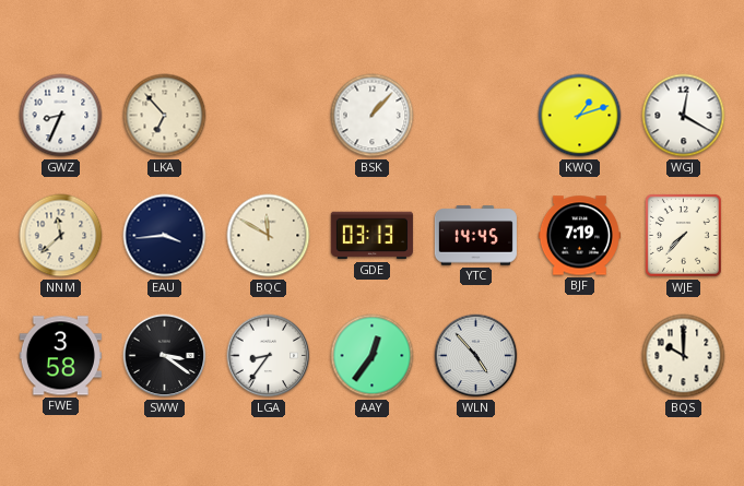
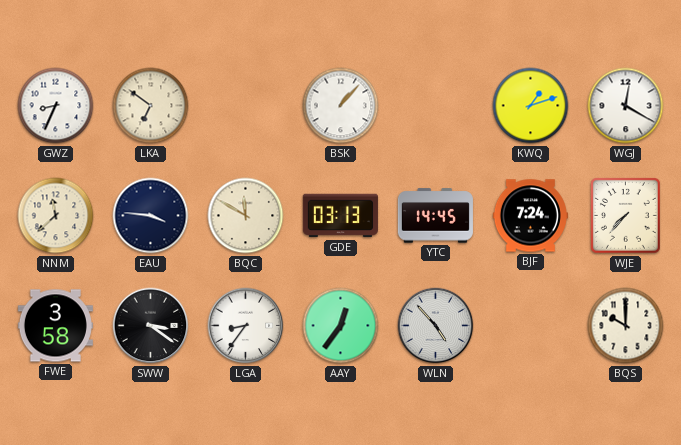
LKA: 6:53 -> 6:51
EAU: 3:44 -> 3:46
BJF: 7:19 -> 7:24
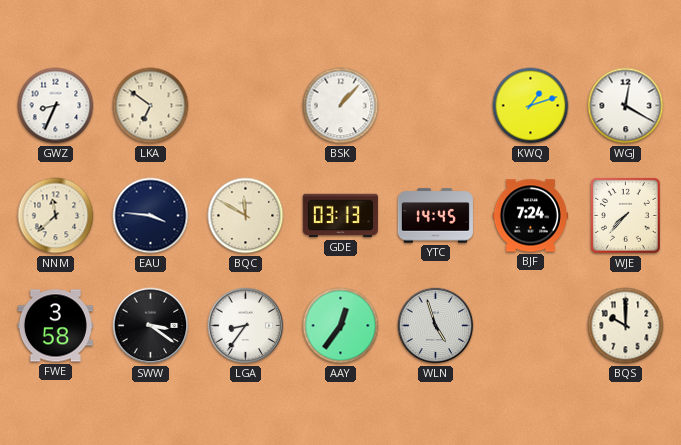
WLN: 4:53 -> 4:57
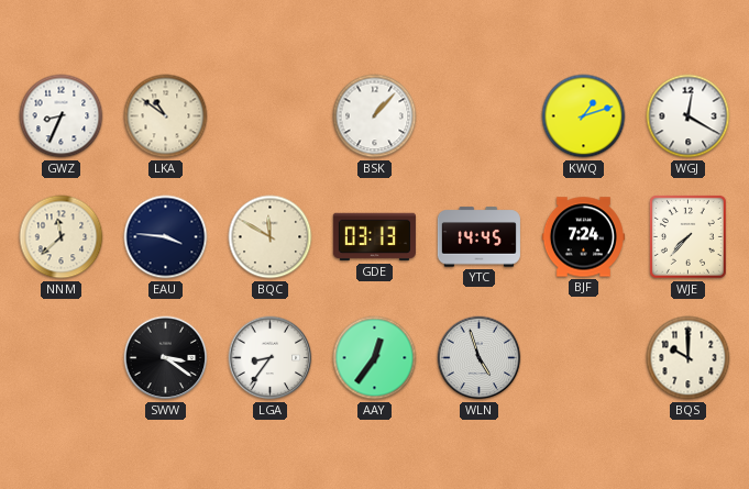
LKA: 6:51 -> 10:51
FWE: 3:58 -> none
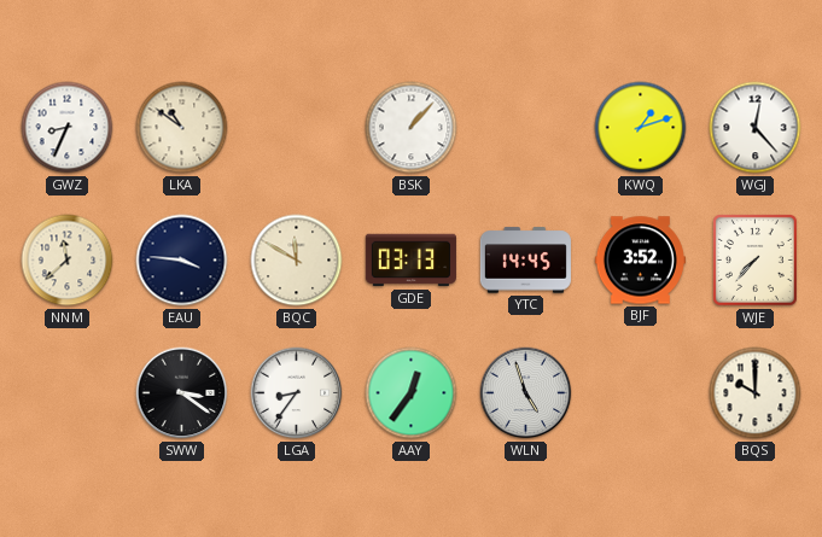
WGJ: 12:20 -> 12:23
BJF: 7:24 -> 3:52
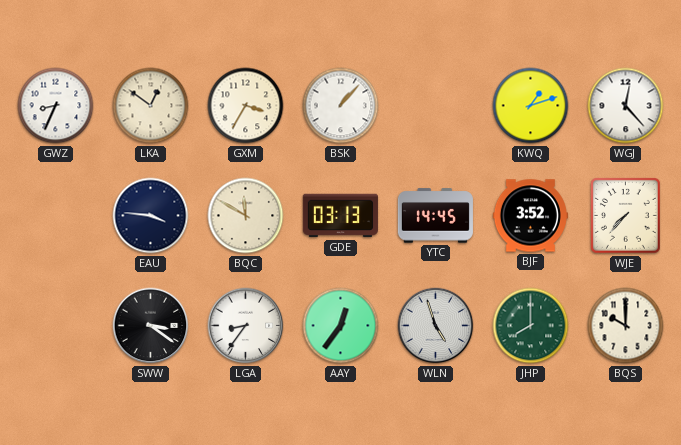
LKA: 10:51 -> 12:51
GXM: none -> 3:35
NNM: 11:38 -> none
JHP: none -> 8:00
